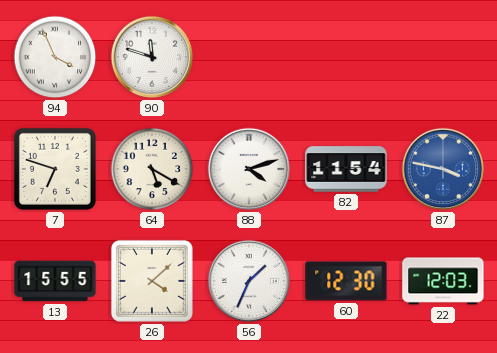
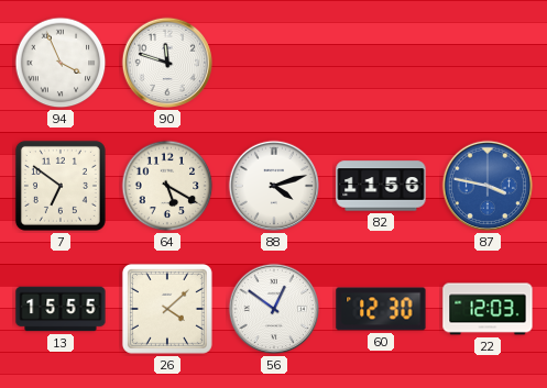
7: 6:48 -> 6:51
82: 11:54 -> 11:56
56: 1:34 -> 12:51
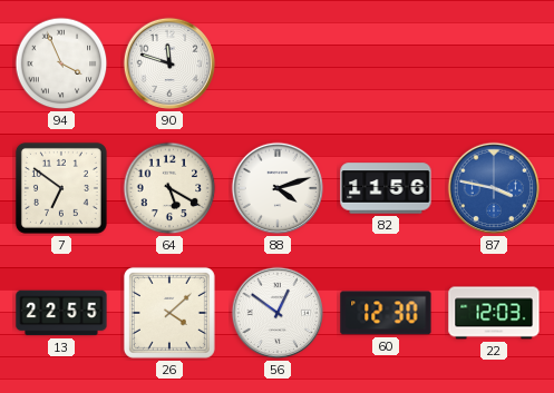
13: 15:55 -> 22:55
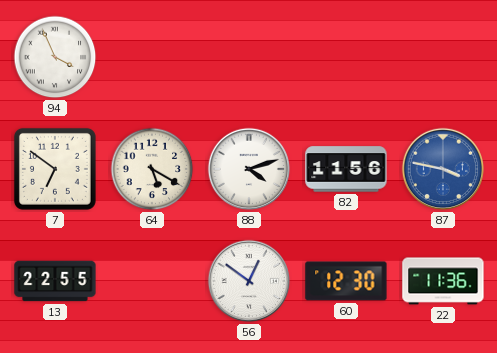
90: 11:48 -> none
26: 4:08 -> none
22: 12:03 -> 11:36
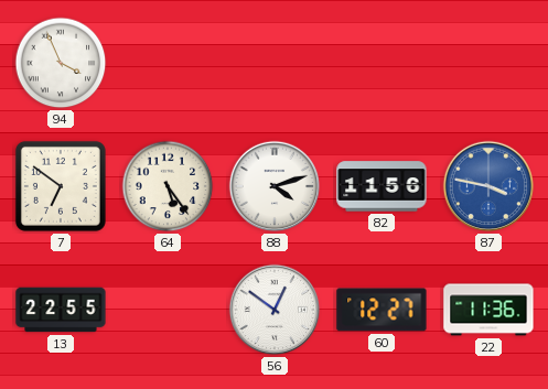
64: 5:20 -> 5:24
60: 12:30 -> 12:27
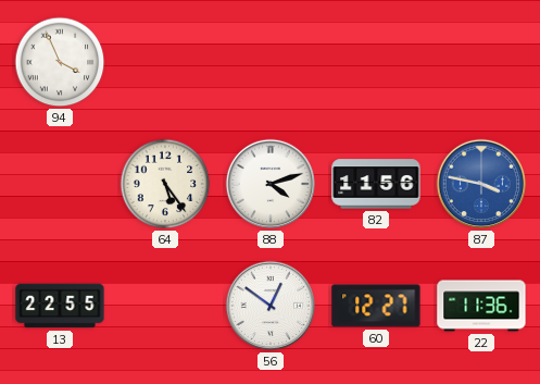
7: 6:51 -> none
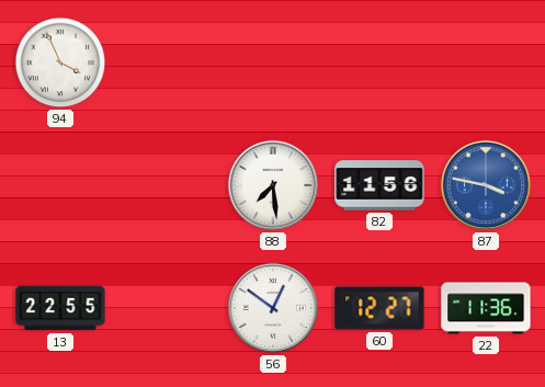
64: 5:24 -> none
88: 4:12 -> 7:29
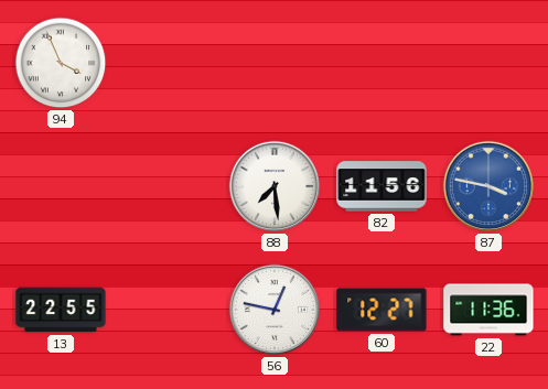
56: 12:51 -> 12:47
